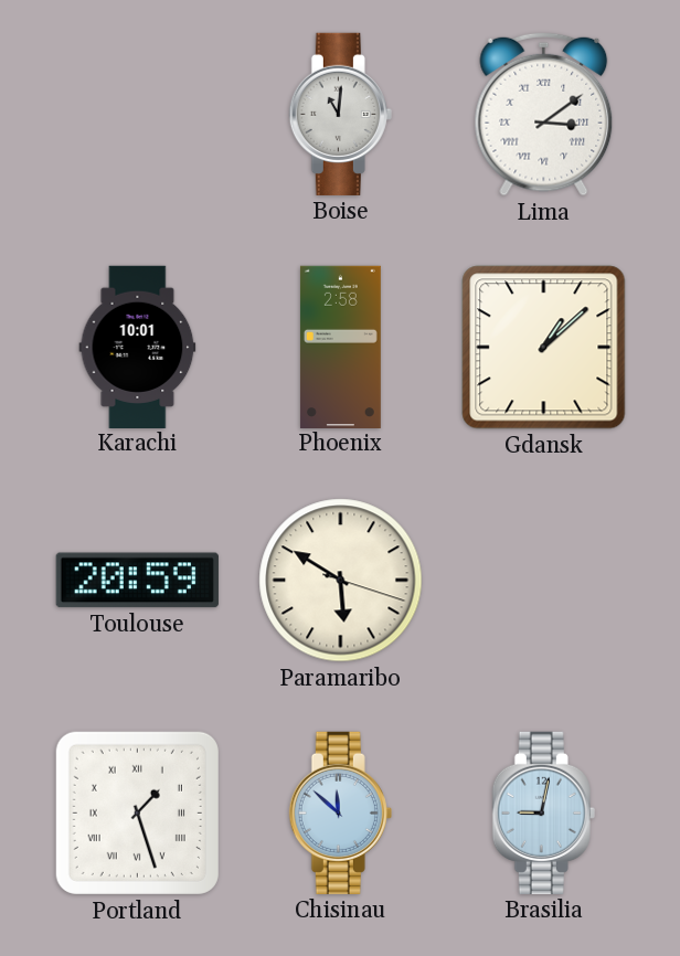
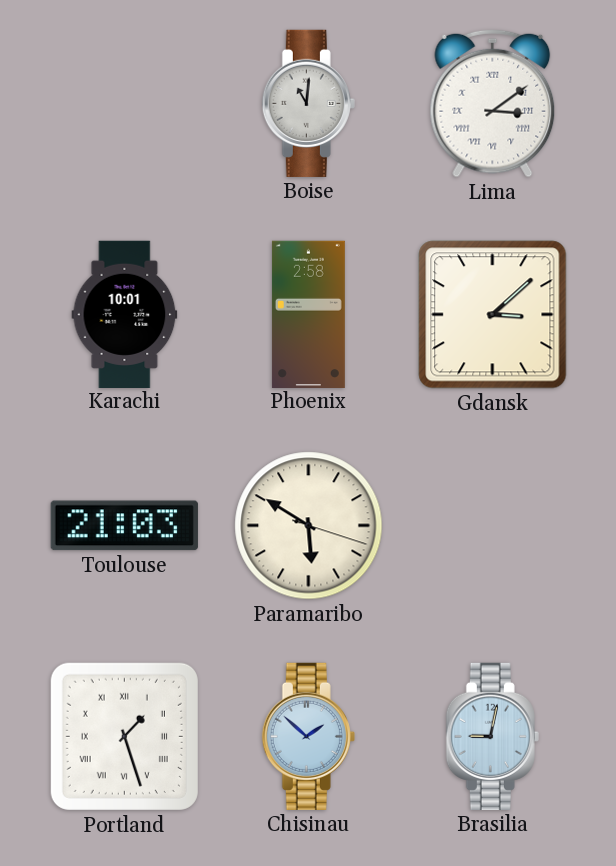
Gdansk: 1:08 -> 3:08
Toulouse: 20:59 -> 21:03
Chisinau: 11:52 -> 1:52
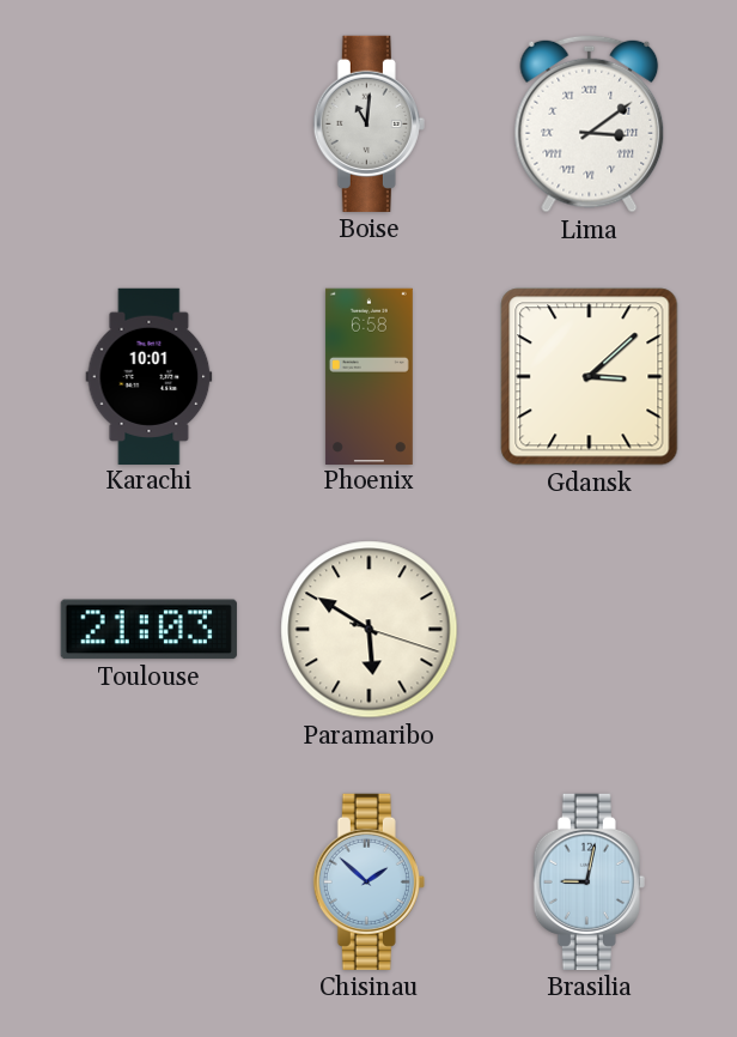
Phoenix: 2:58 -> 6:58
Portland: 1:27 -> none
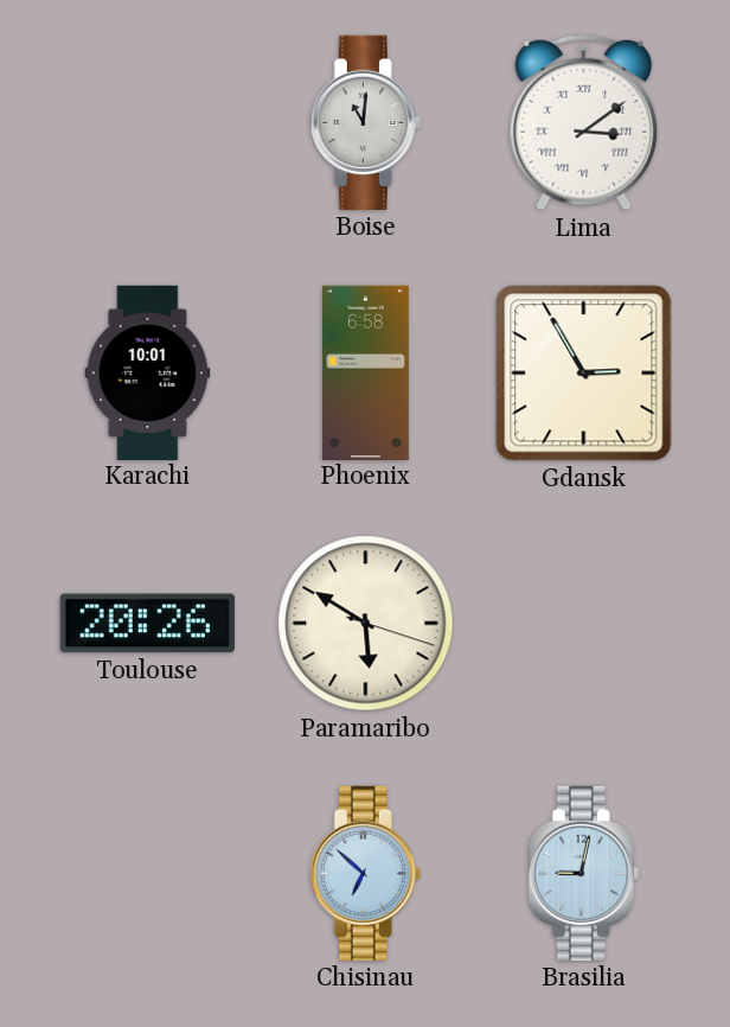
Gdansk: 3:08 -> 2:55
Toulouse: 21:03 -> 20:26
Chisinau: 1:52 -> 6:52
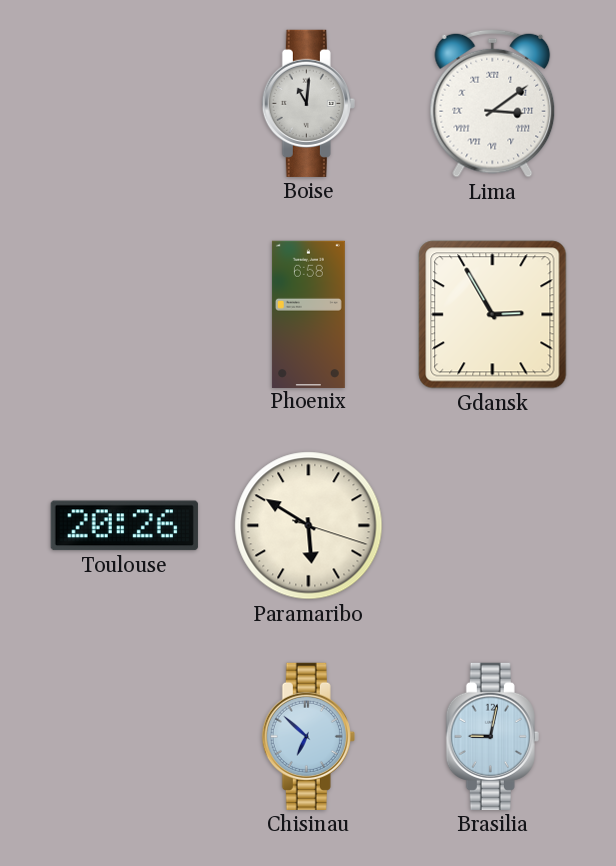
Karachi: 10:01 -> none
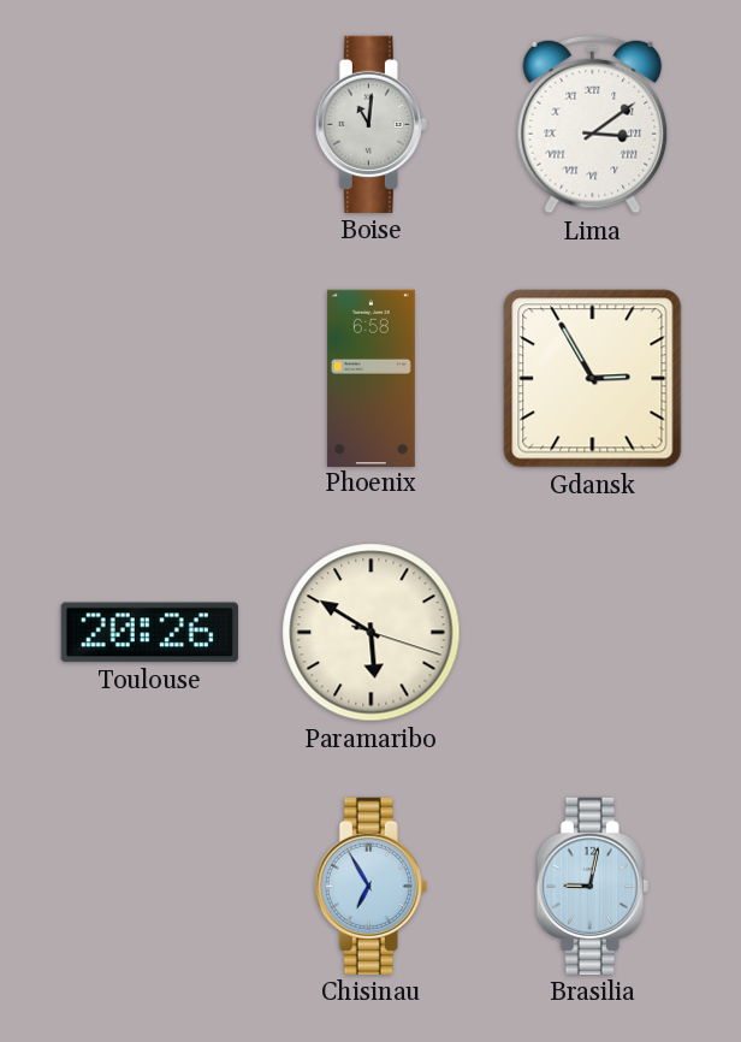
Chisinau: 6:52 -> 6:55
